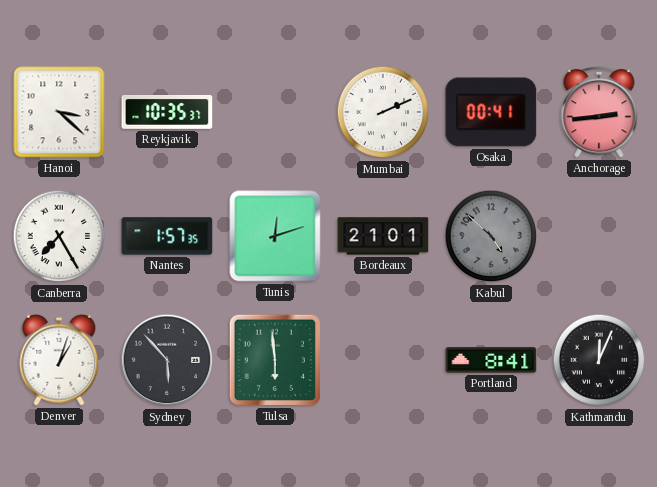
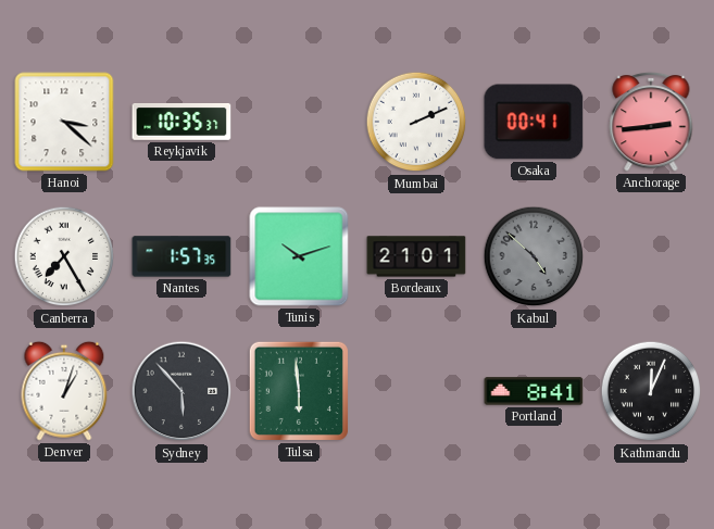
Tunis: 12:12 -> 10:12
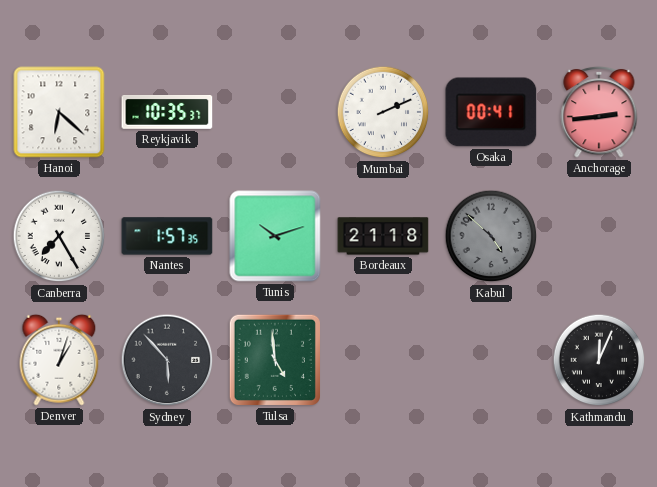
Hanoi: 3:22 -> 6:22
Bordeaux: 21:01 -> 21:18
Tulsa: 5:59 -> 4:59
Portland: 8:41 -> none
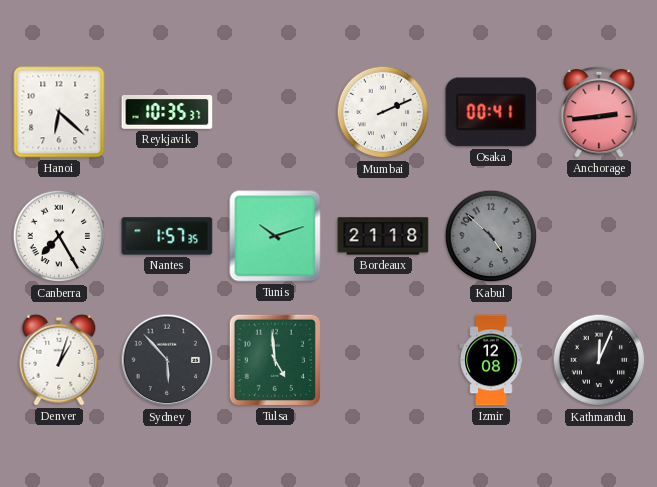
Izmir: none -> 12:08
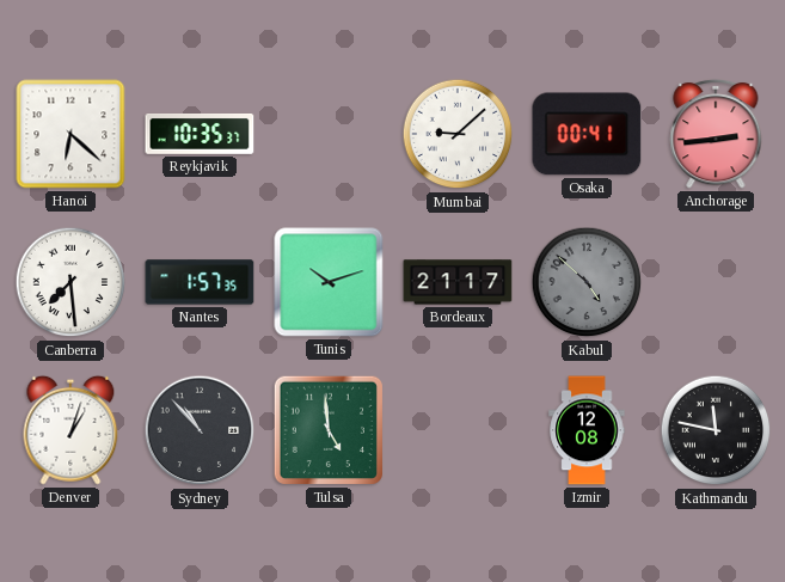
Mumbai: 2:11 -> 9:08
Canberra: 7:25 -> 7:29
Bordeaux: 21:18 -> 21:17
Sydney: 5:53 -> 10:53
Kathmandu: 12:04 -> 11:47
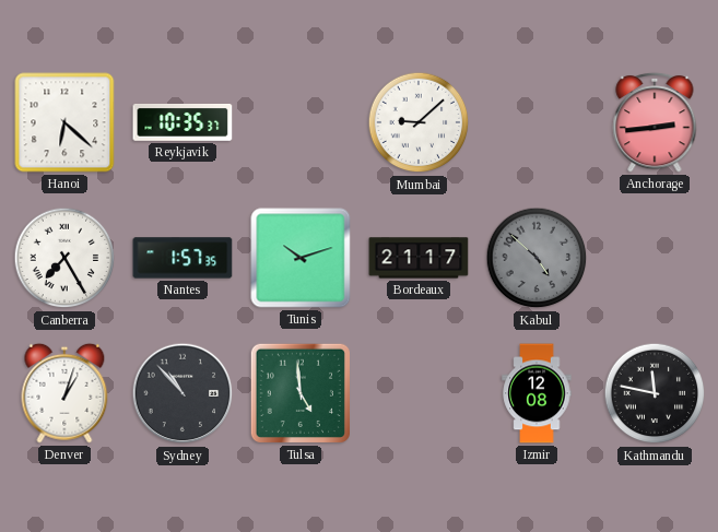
Osaka: 00:41 -> none
Canberra: 7:29 -> 7:25
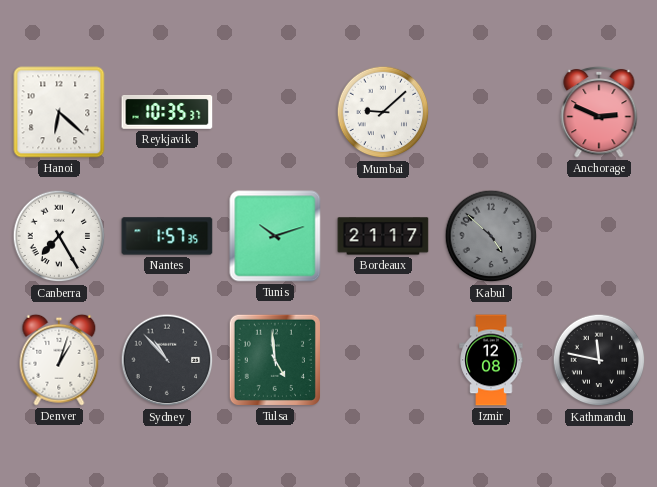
Anchorage: 2:44 -> 2:49
